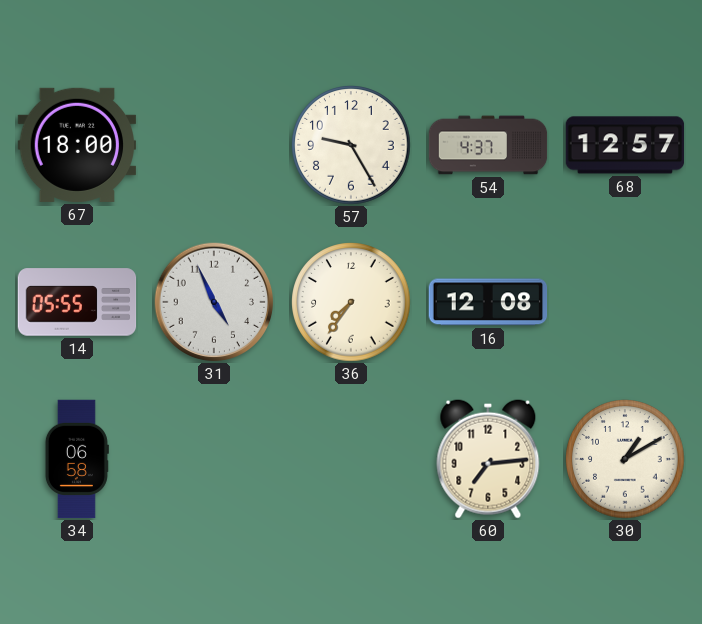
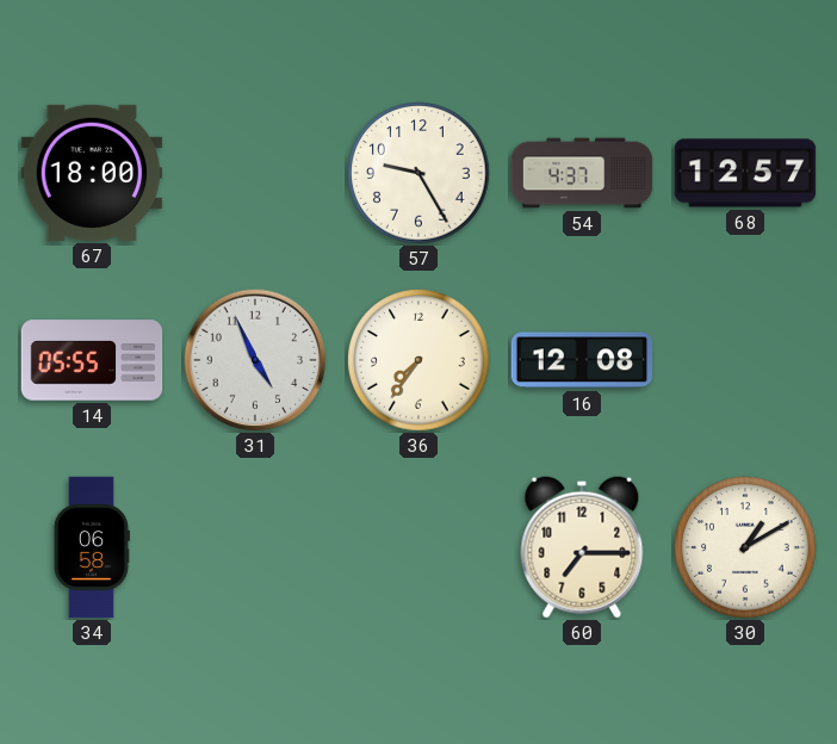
60: 7:14 -> 7:15
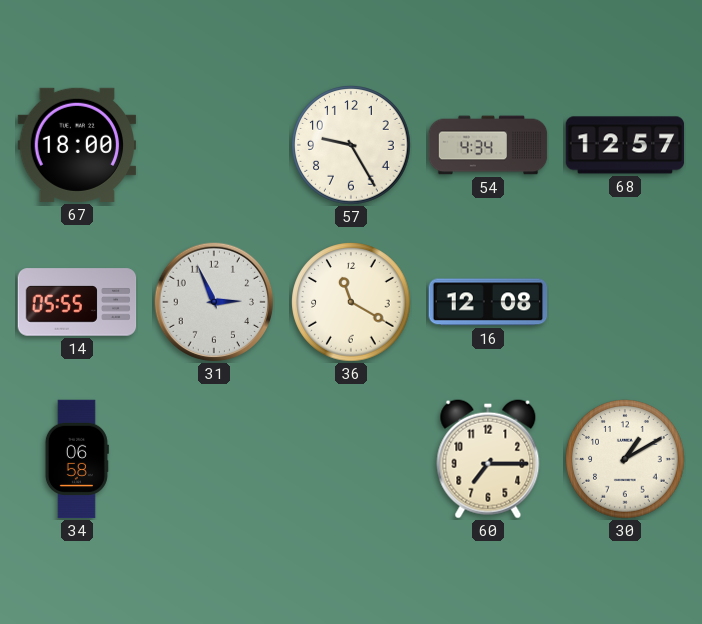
54: 4:37 -> 4:34
31: 4:56 -> 2:56
36: 7:36 -> 11:20
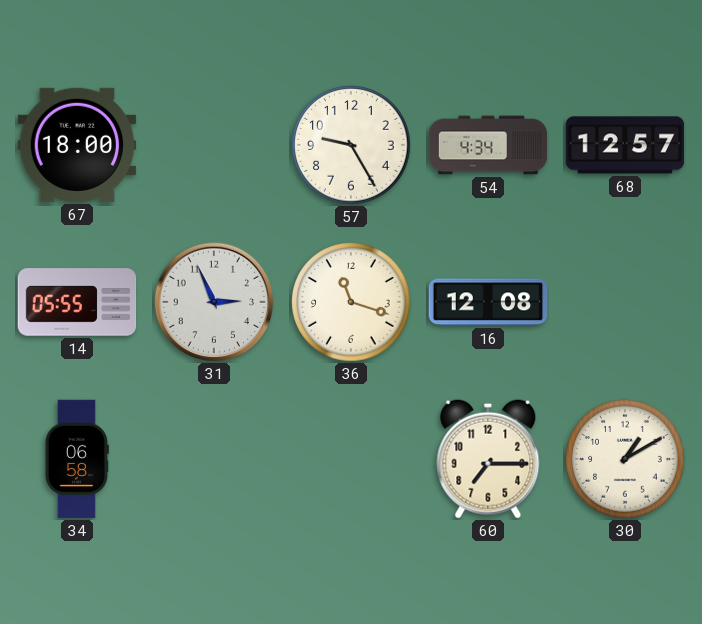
36: 11:20 -> 11:18
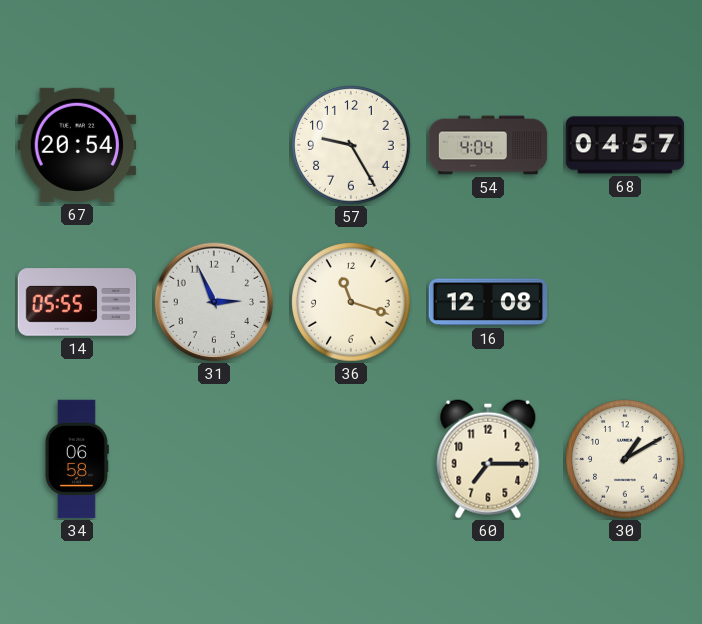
67: 18:00 -> 20:54
54: 4:34 -> 4:04
68: 12:57 -> 04:57
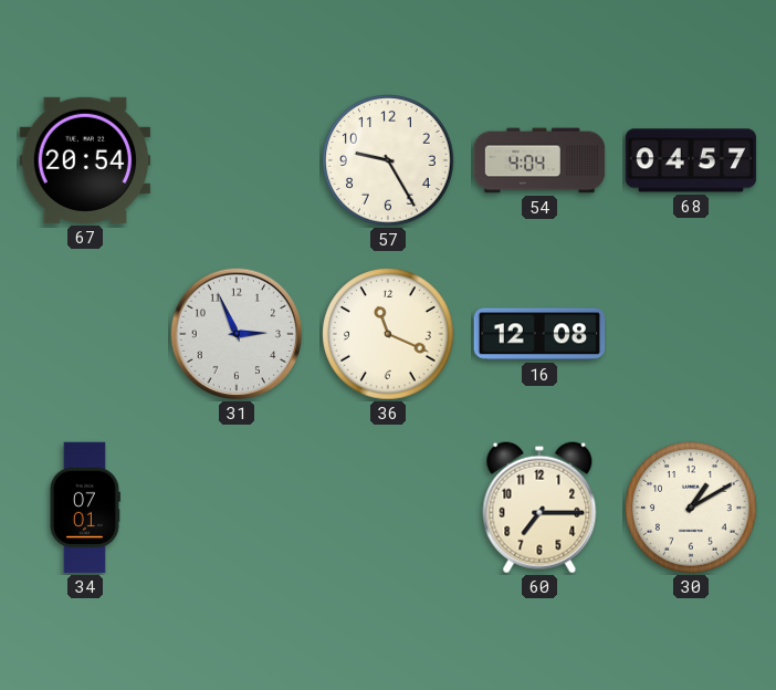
14: 05:55 -> none
36: 11:18 -> 11:19
34: 06:58 -> 07:01
